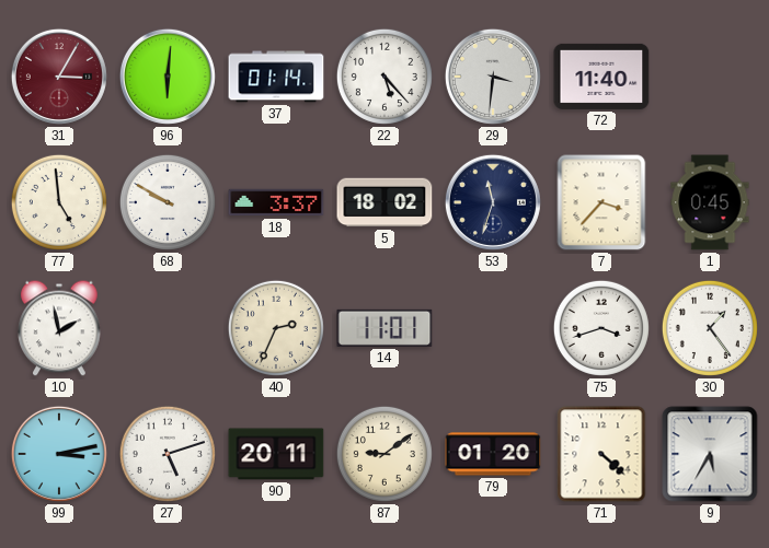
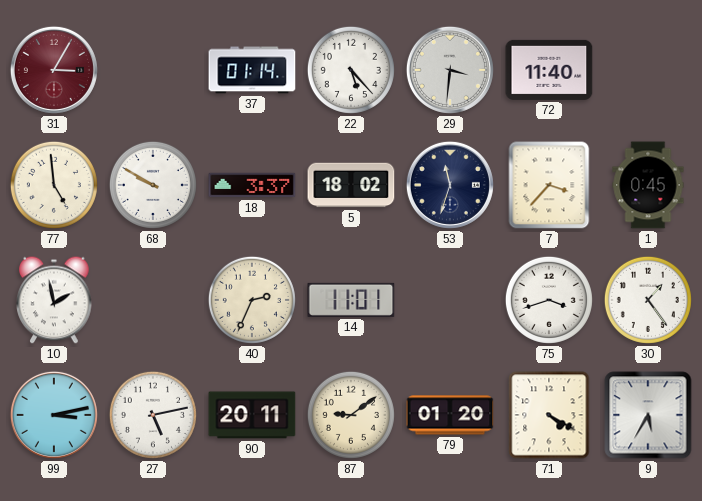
96: 6:01 -> none
27: 5:12 -> 5:13
71: 4:22 -> 4:20
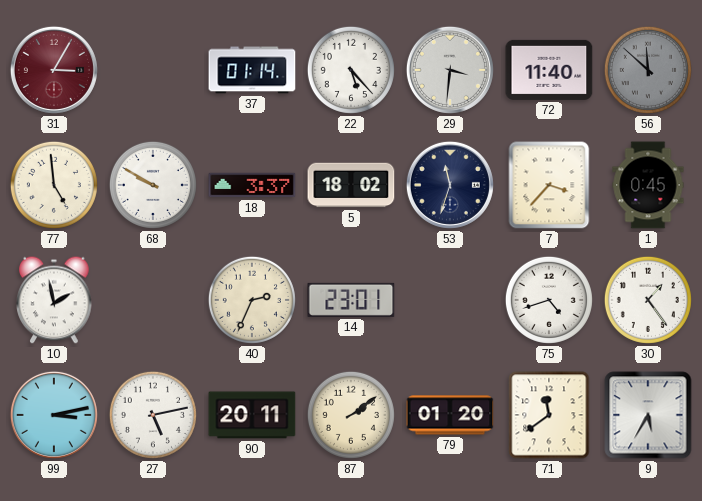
56: none -> 11:52
14: 11:01 -> 23:01
75: 3:42 -> 4:42
87: 9:09 -> 2:09
71: 4:20 -> 11:39
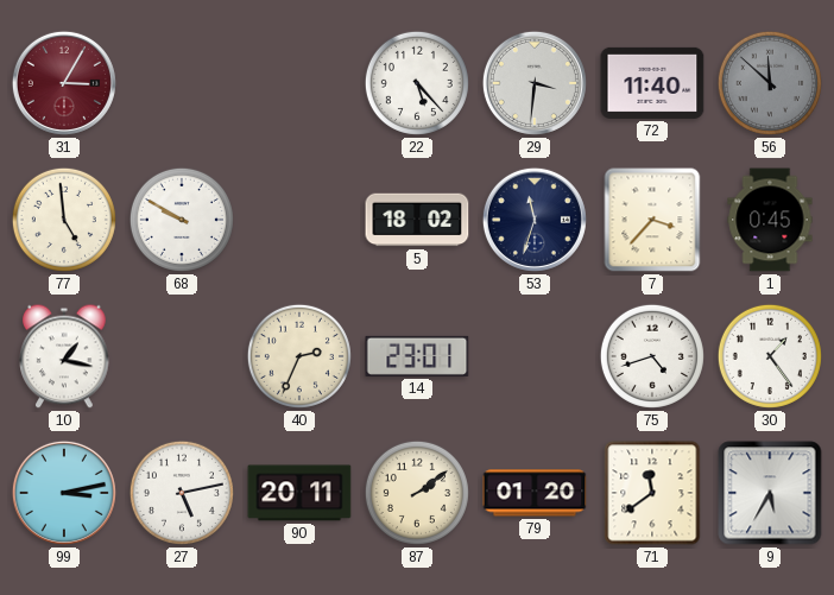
37: 01:14 -> none
18: 3:37 -> none
10: 1:58 -> 1:17
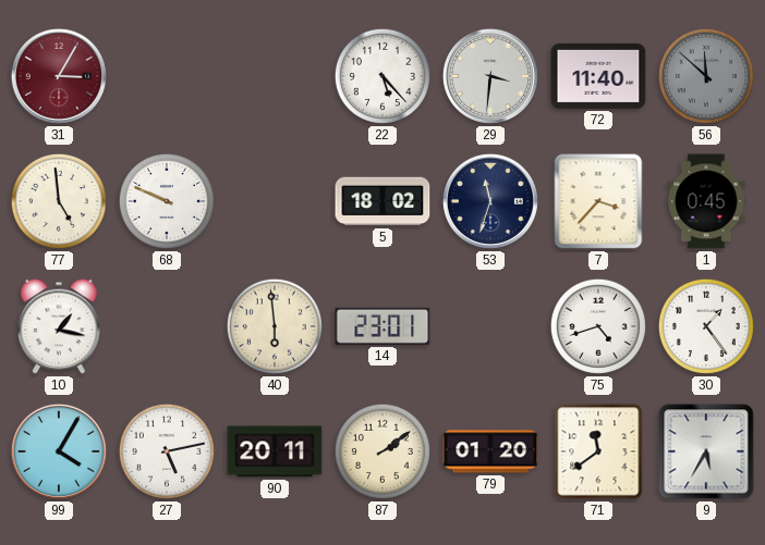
68: 9:50 -> 9:49
40: 2:34 -> 5:59
99: 3:13 -> 4:05
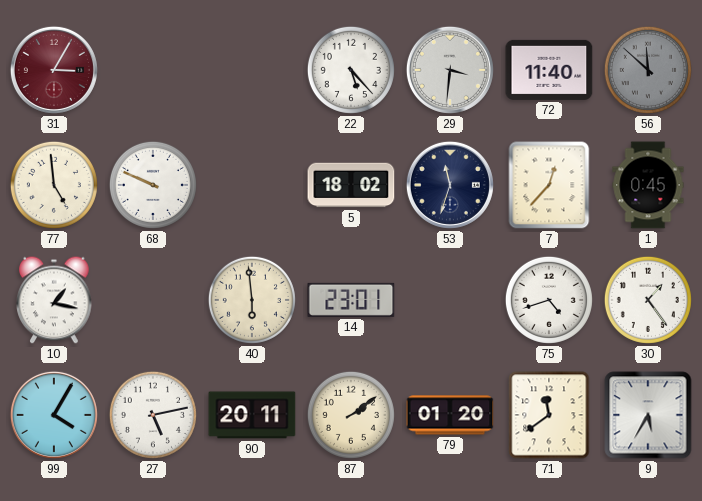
7: 3:37 -> 12:37
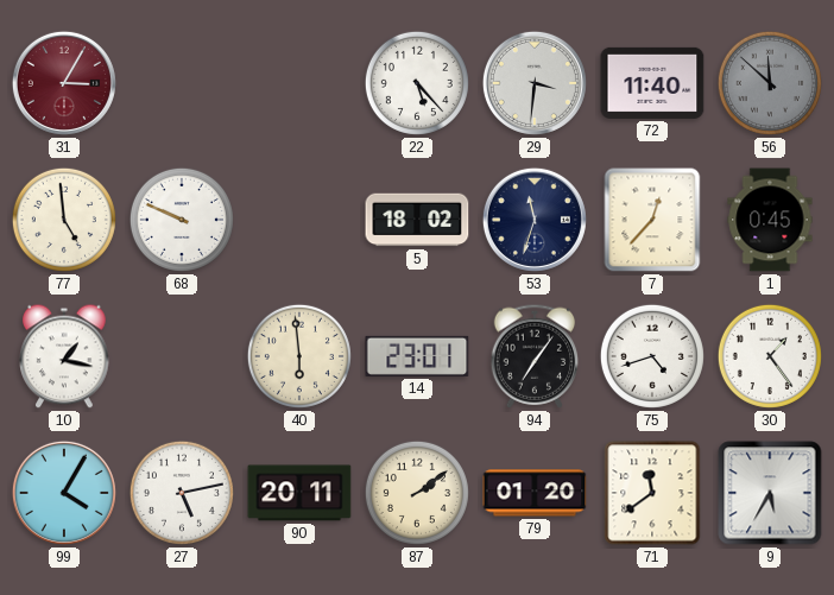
94: none -> 7:06
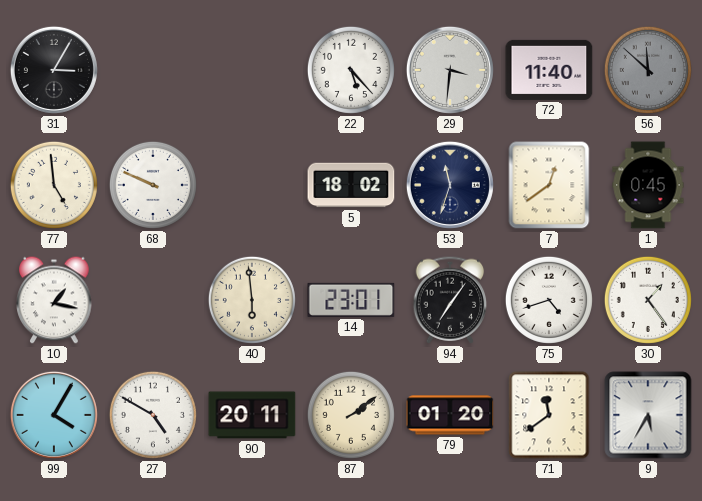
31 dial: burgundy -> black
7: 12:37 -> 12:39
27: 5:13 -> 4:50
